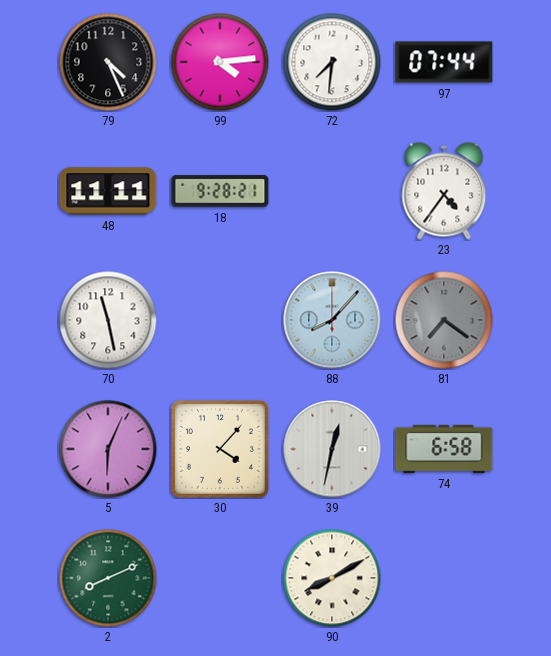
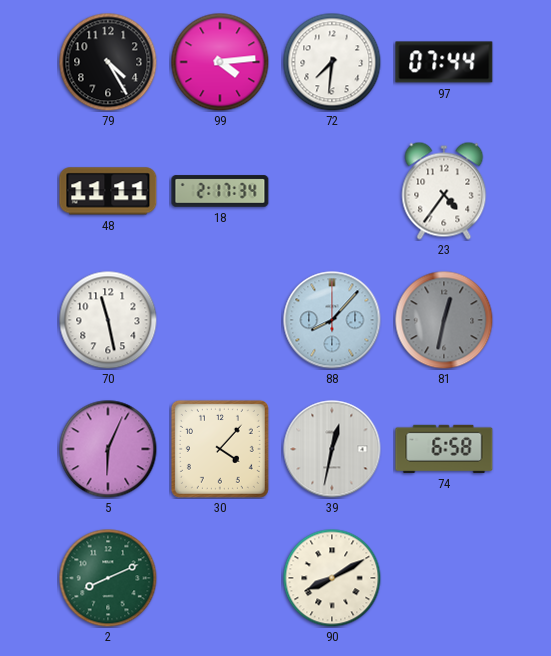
79: 4:26 -> 4:25
18: 9:28 -> 2:17
81: 7:21 -> 12:32
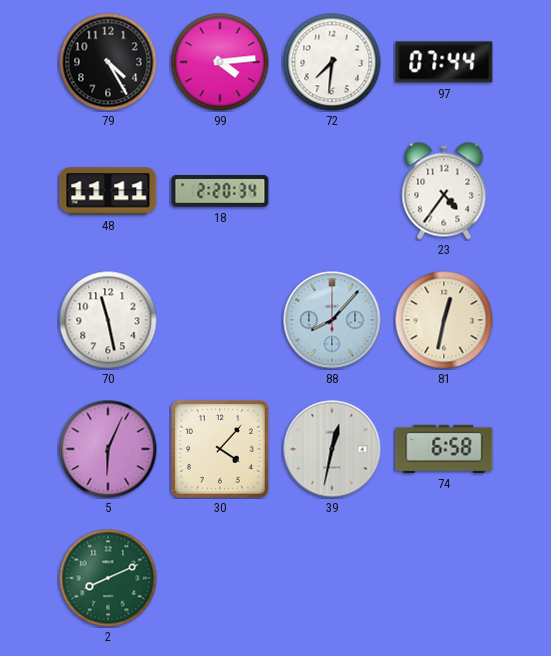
18: 2:17 -> 2:20
81 dial: grey -> cream
90: 8:10 -> none
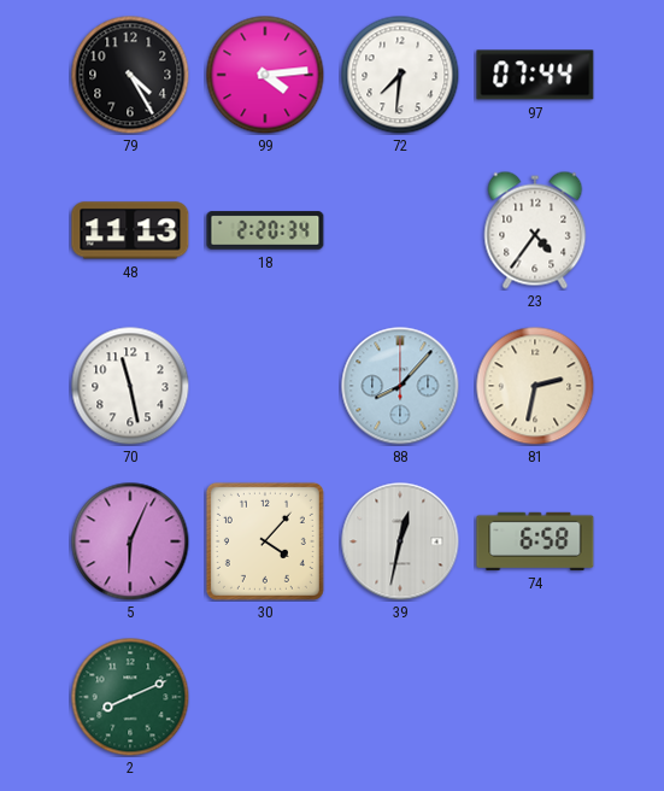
48: 11:11 -> 11:13
81: 12:32 -> 2:32
